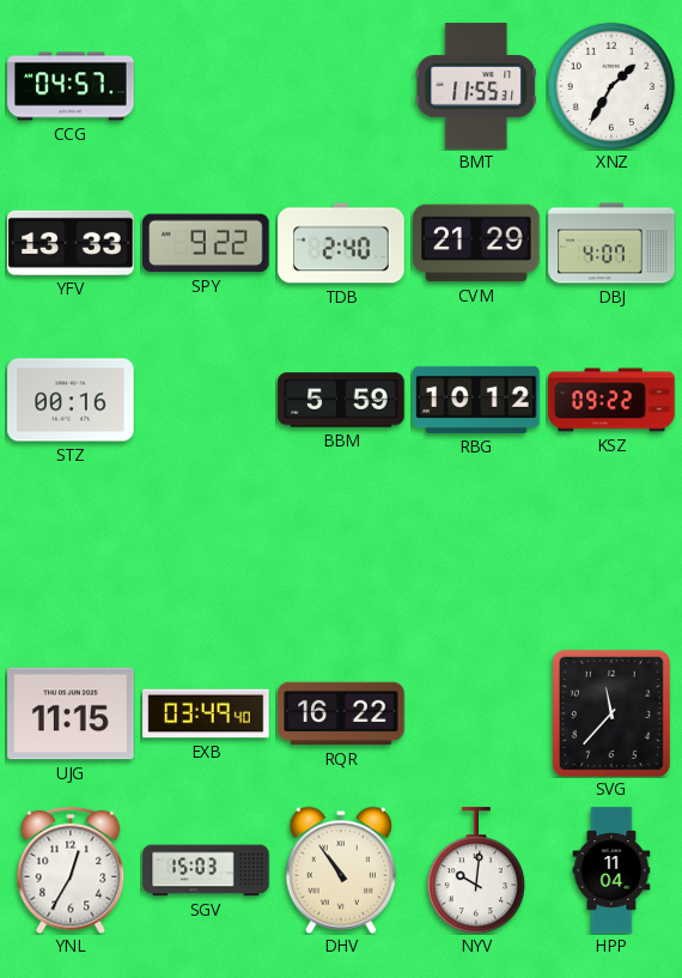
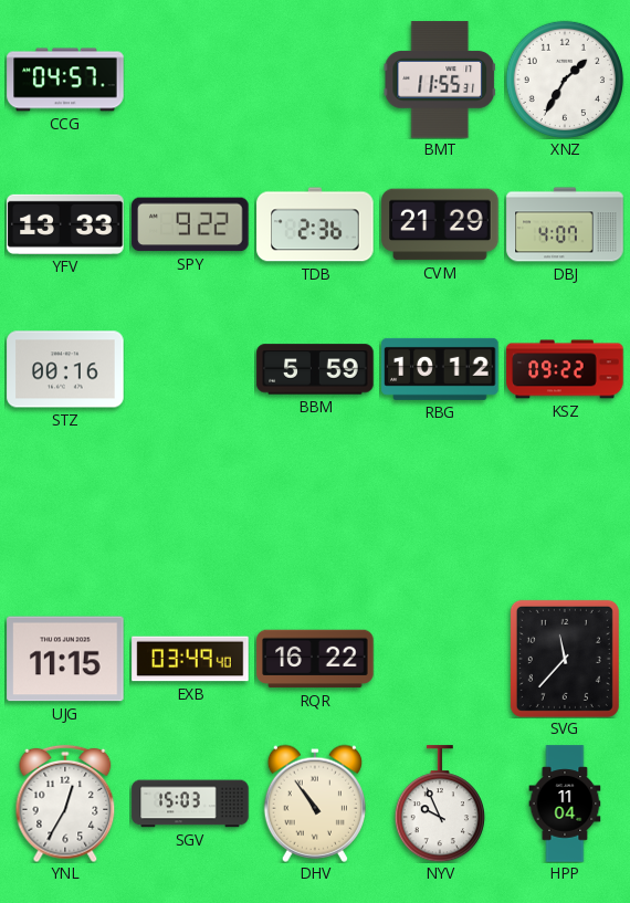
TDB: 2:40 -> 2:36
NYV: 10:01 -> 9:56
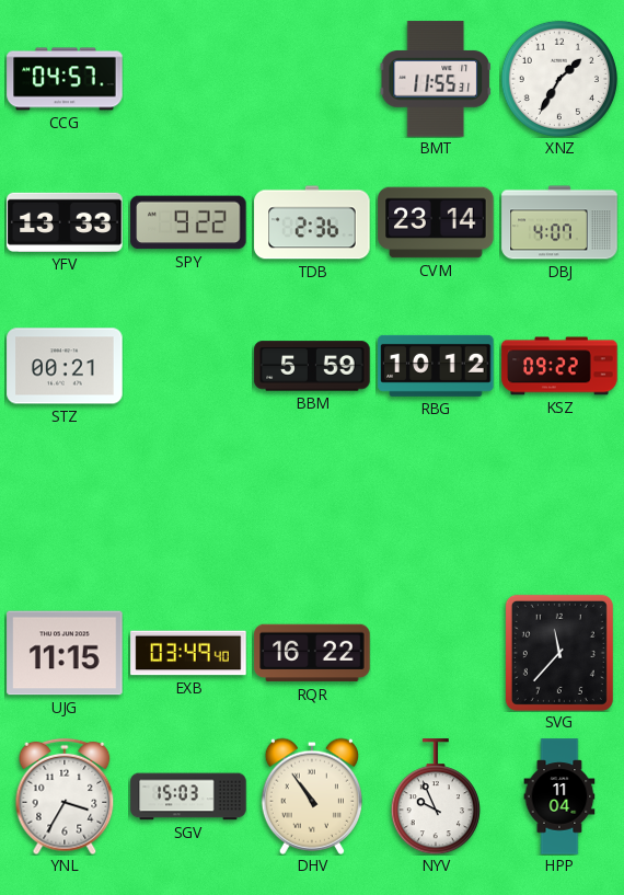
CVM: 21:29 -> 23:14
STZ: 00:16 -> 00:21
YNL: 12:35 -> 3:35
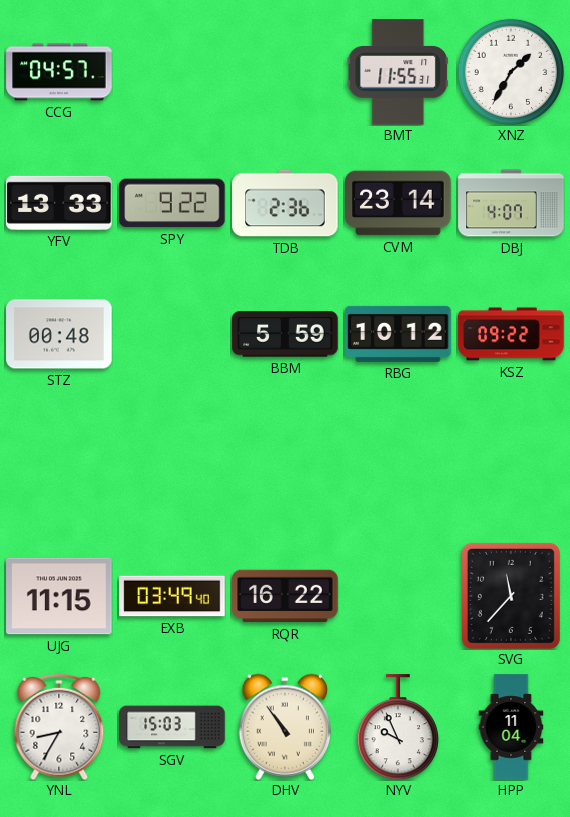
STZ: 00:21 -> 00:48
YNL: 3:35 -> 8:35
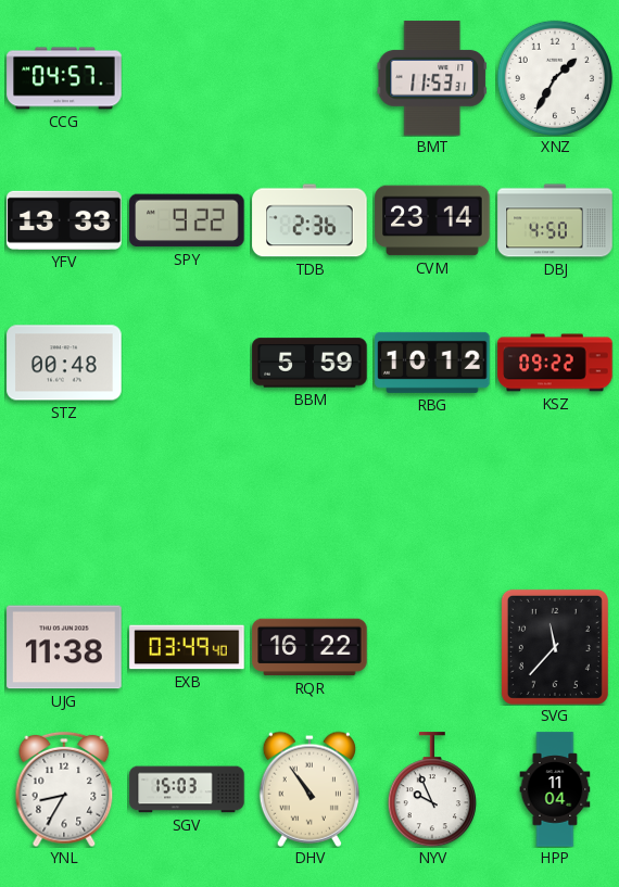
BMT: 11:55 -> 11:53
DBJ: 4:07 -> 4:50
UJG: 11:15 -> 11:38
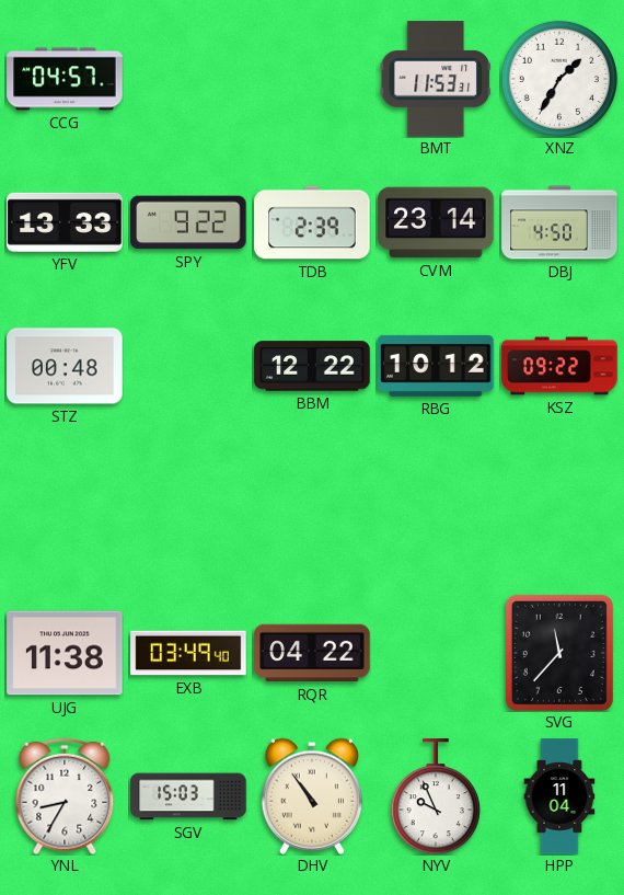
TDB: 2:36 -> 2:39
BBM: 5:59 -> 12:22
RQR: 16:22 -> 04:22
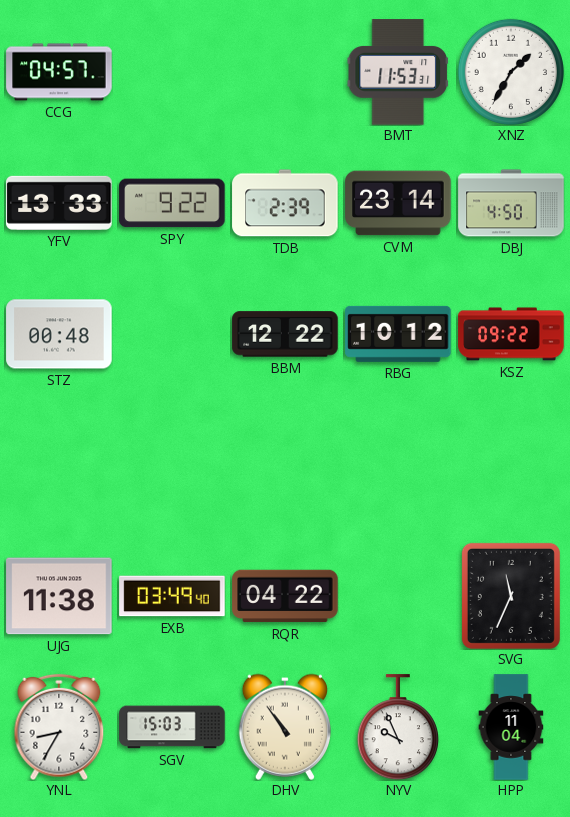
SVG: 11:37 -> 11:34
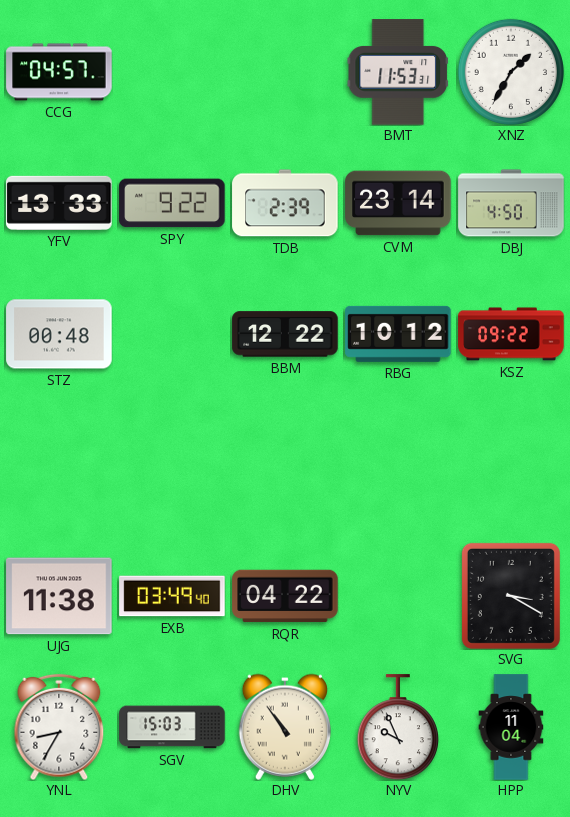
SVG: 11:34 -> 3:20
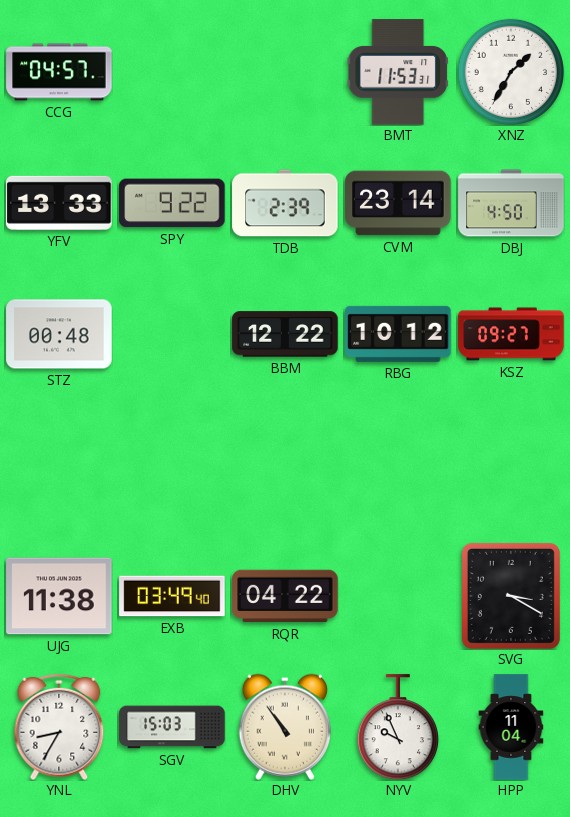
KSZ: 09:22 -> 09:27
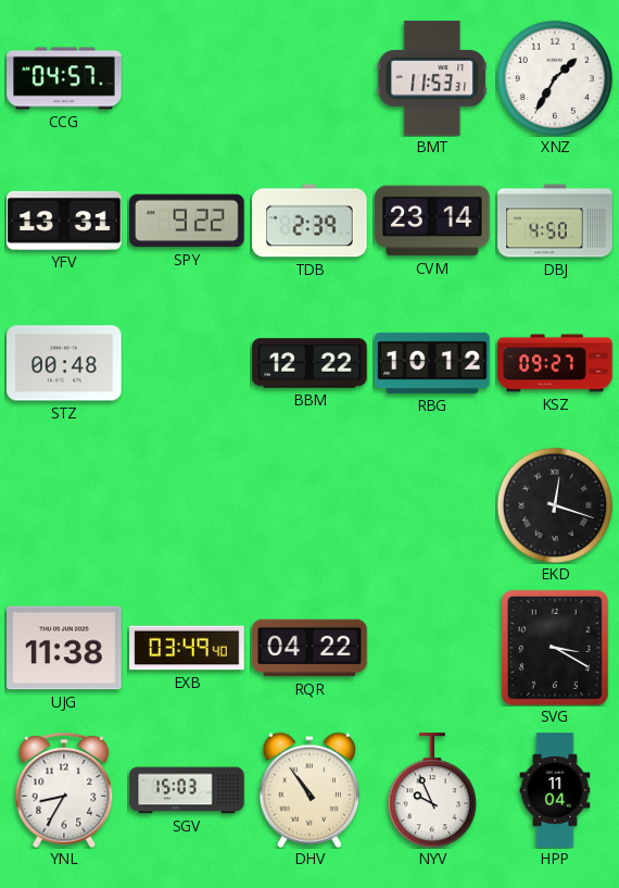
YFV: 13:33 -> 13:31
EKD: none -> 12:18
